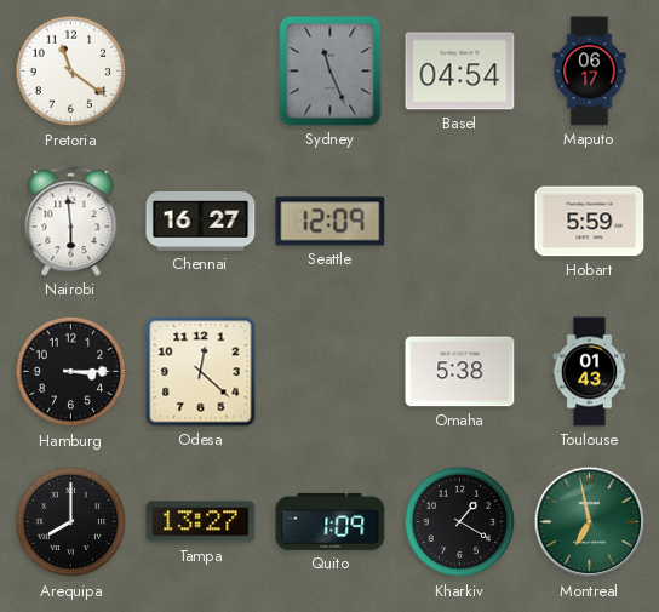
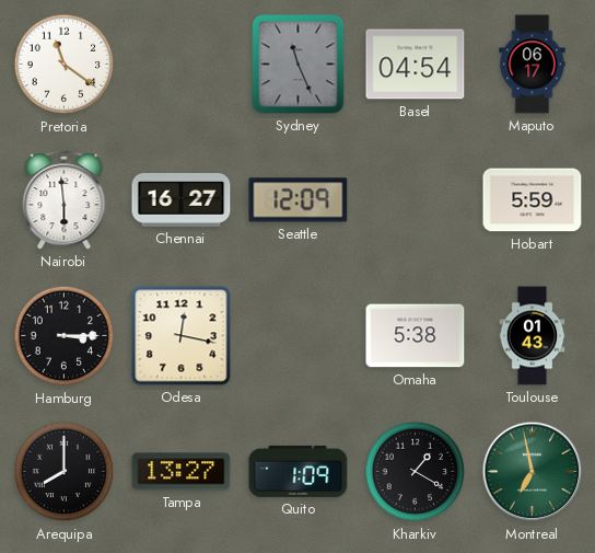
Odesa: 12:22 -> 12:17
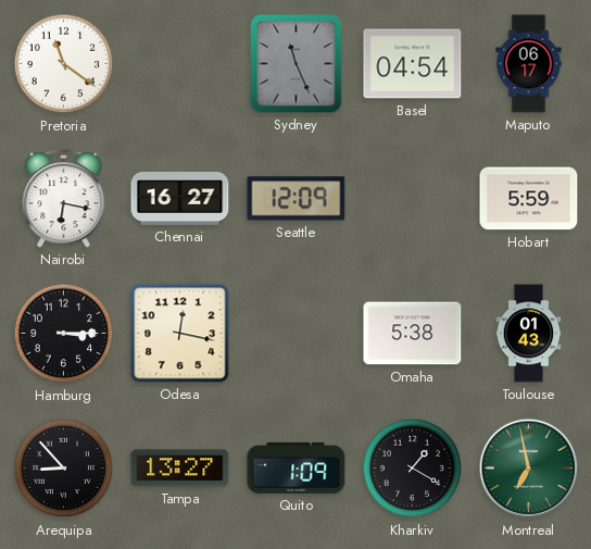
Nairobi: 5:59 -> 6:17
Arequipa: 8:00 -> 8:53
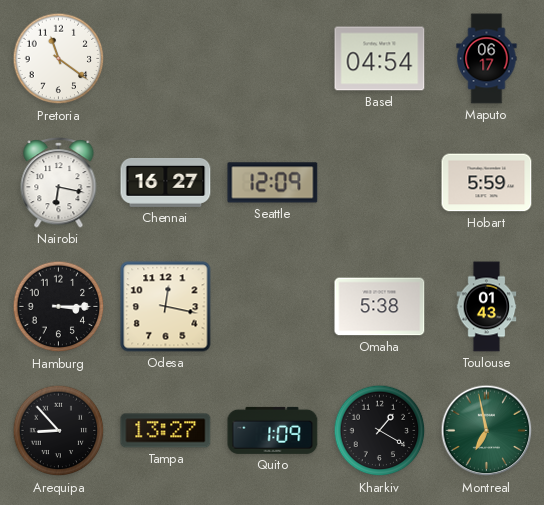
Sydney: 11:26 -> none
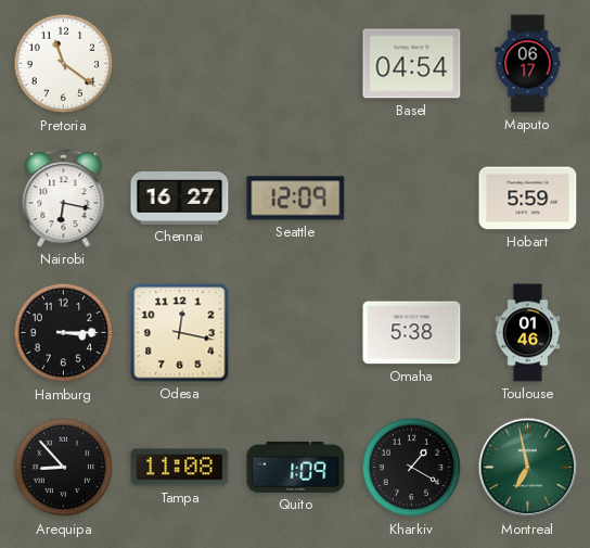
Toulouse: 01:43 -> 01:46
Tampa: 13:27 -> 11:08
